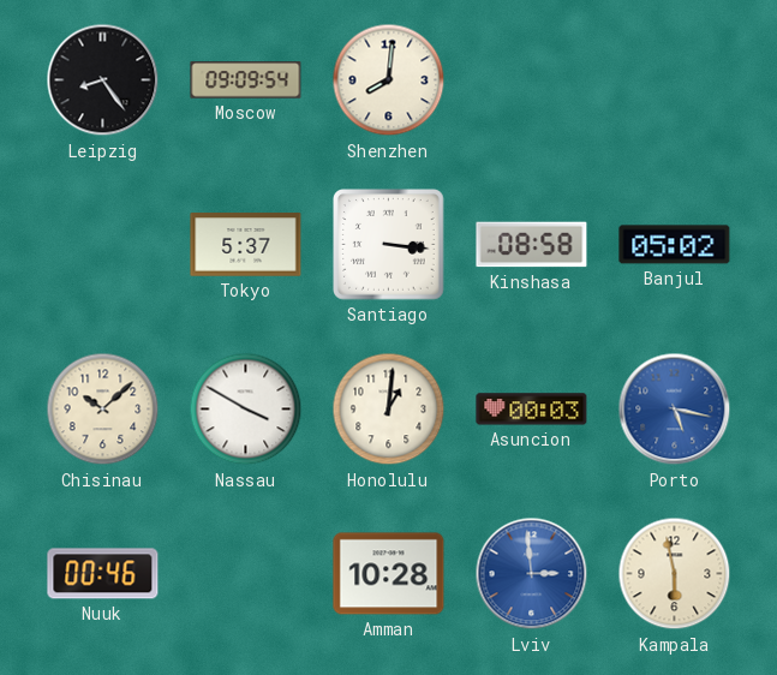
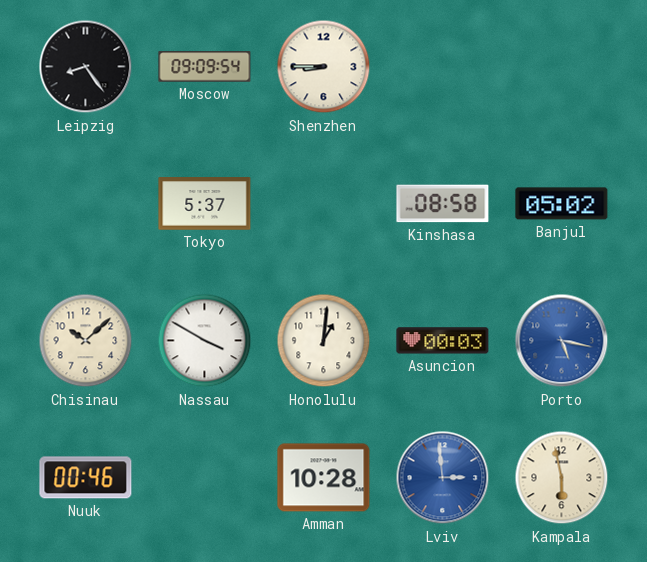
Shenzhen: 8:01 -> 8:45
Santiago: 3:16 -> none
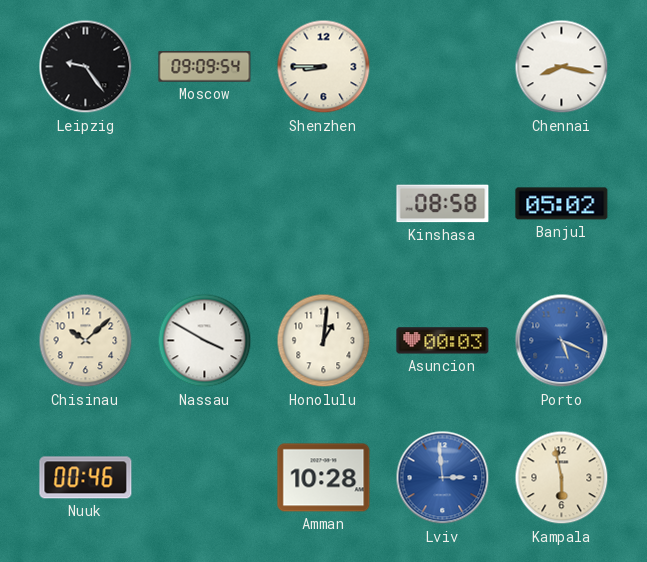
Leipzig: 8:24 -> 9:24
Chennai: none -> 8:17
Tokyo: 5:37 -> none
Porto: 5:17 -> 5:19
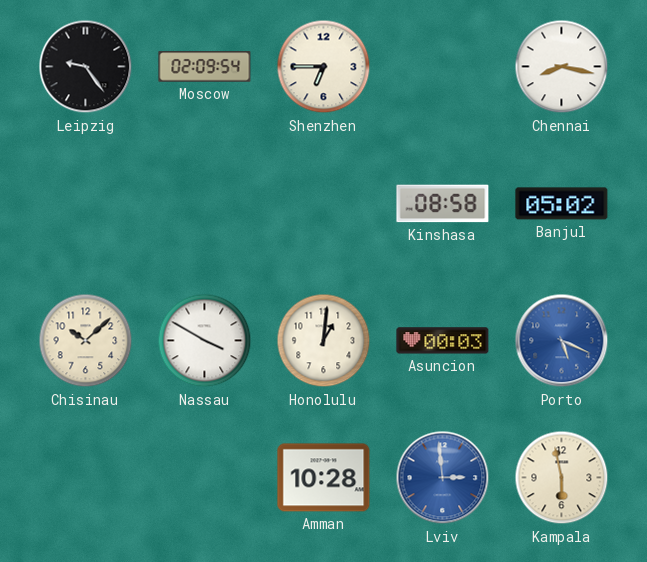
Moscow: 09:09 -> 02:09
Shenzhen: 8:45 -> 6:45
Nuuk: 00:46 -> none
